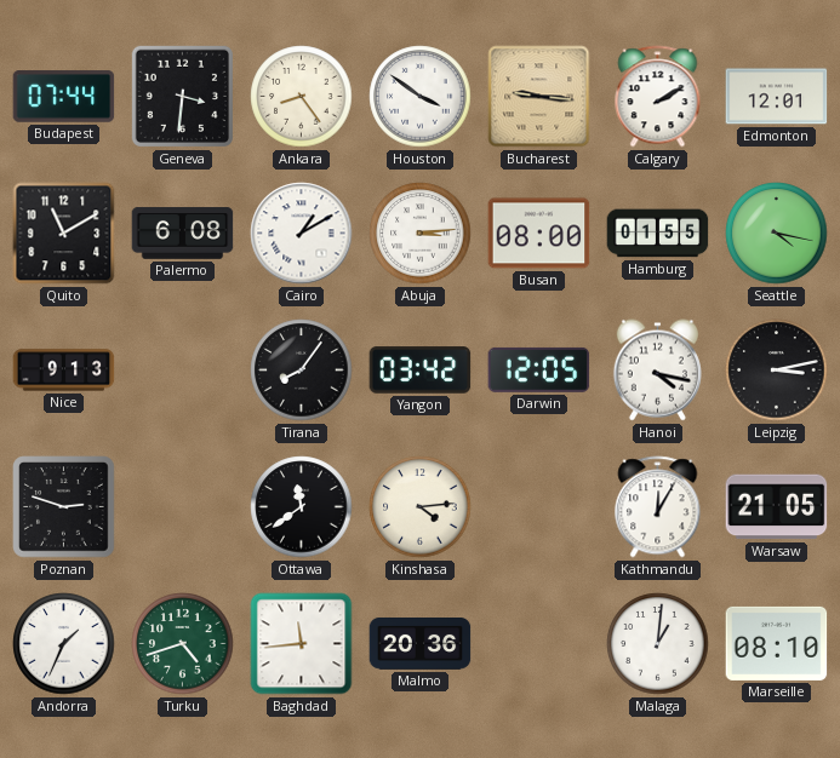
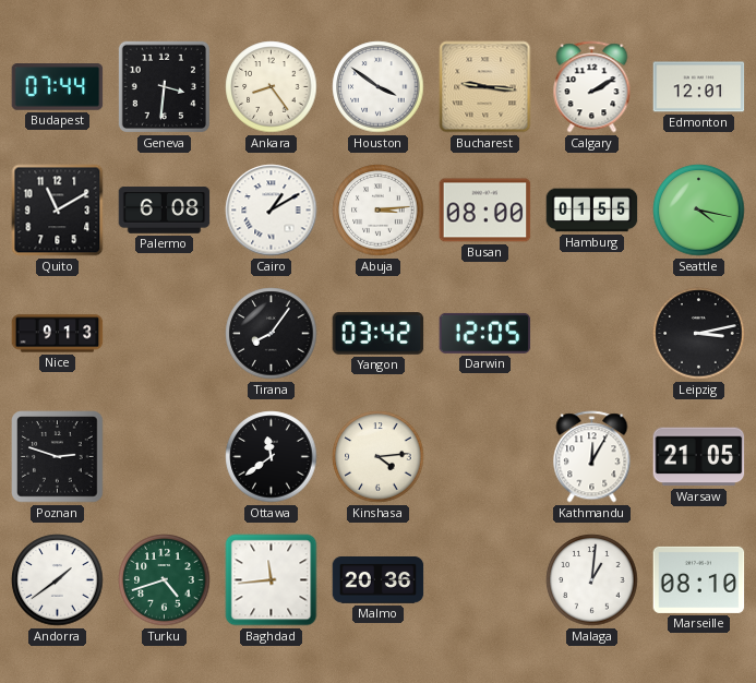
Hanoi: 4:17 -> none
Andorra: 1:34 -> 1:39
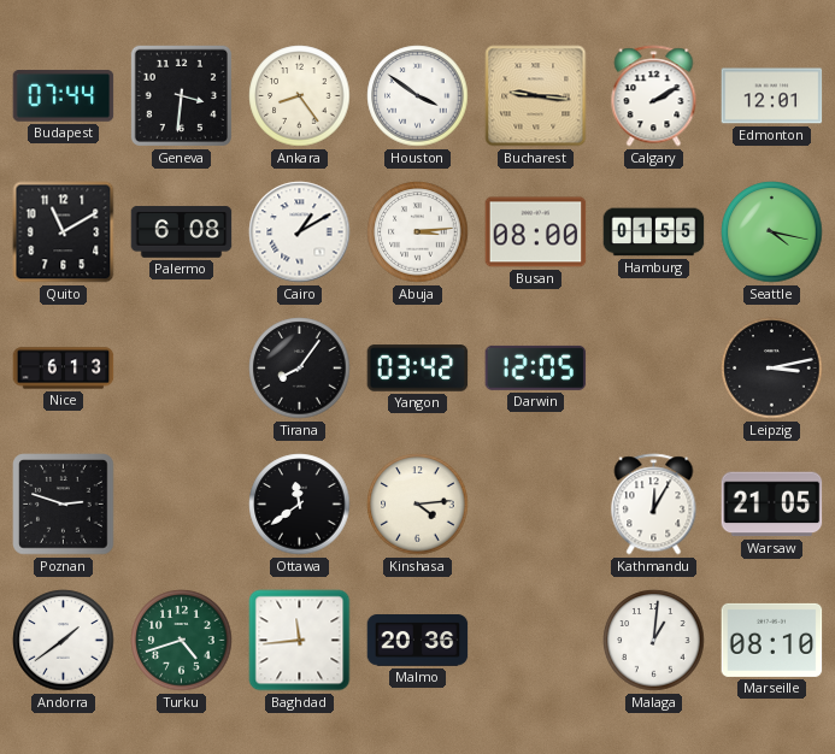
Nice: 9:13 -> 6:13
